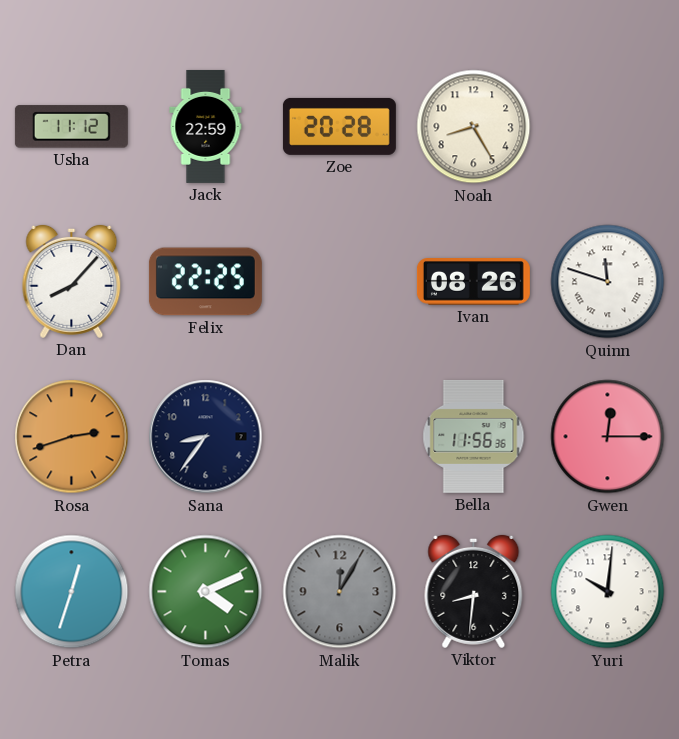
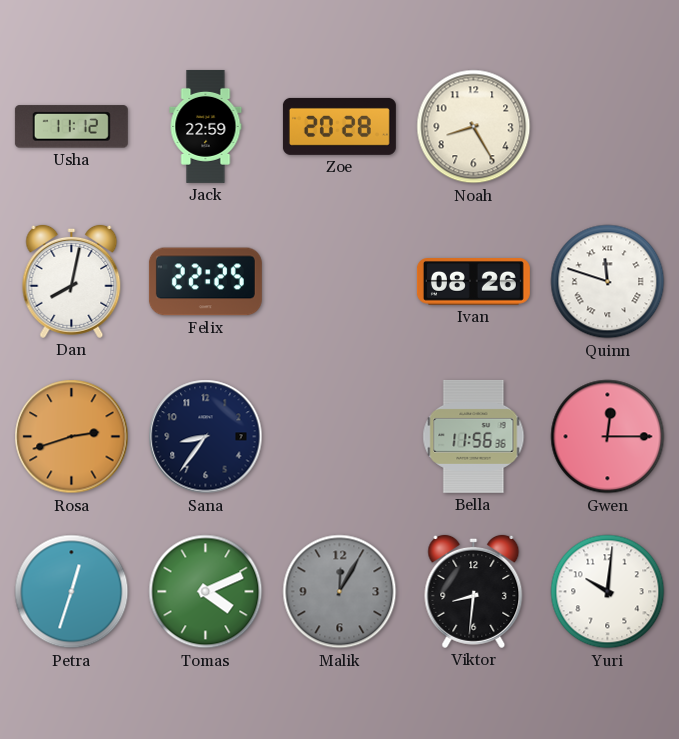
Dan: 8:07 -> 8:02
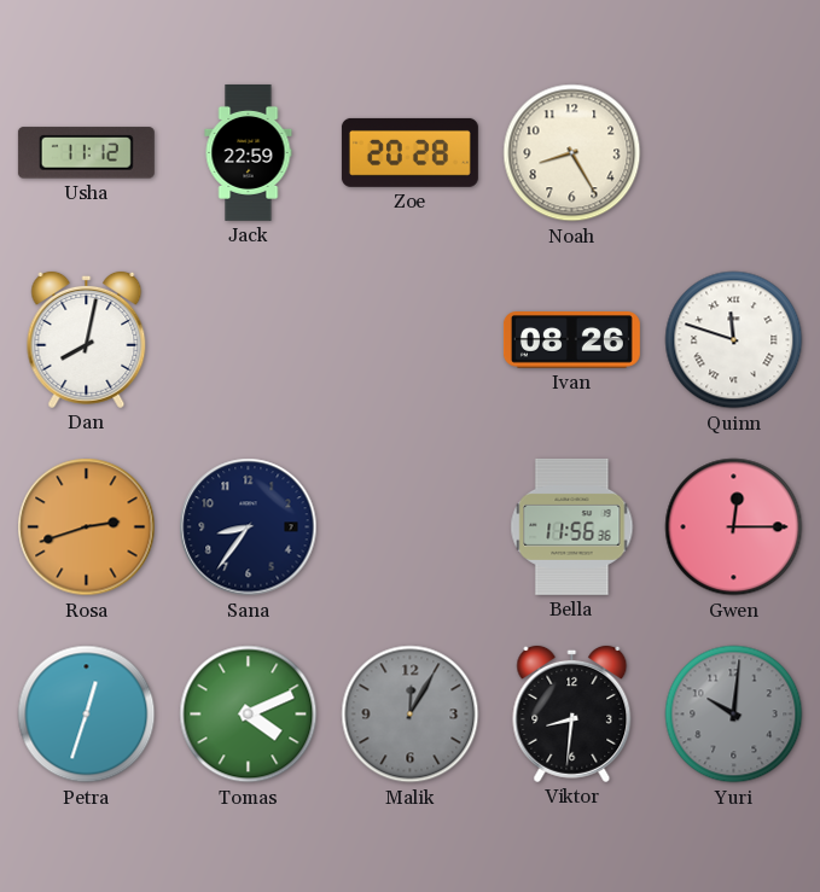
Felix: 22:25 -> none
Yuri dial: white -> grey
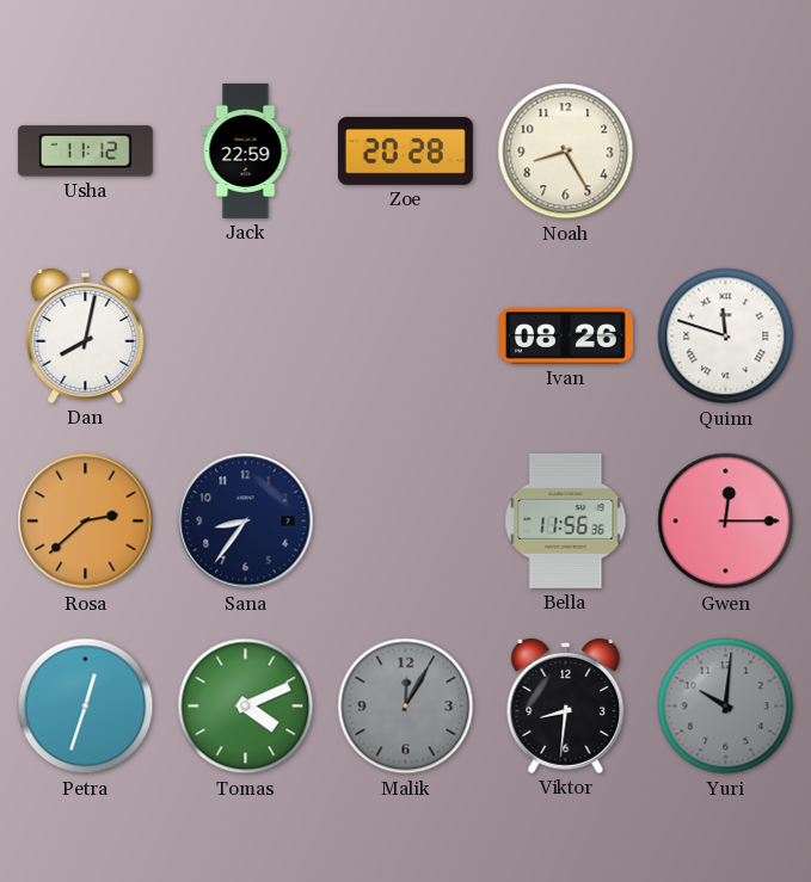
Rosa: 2:42 -> 2:38
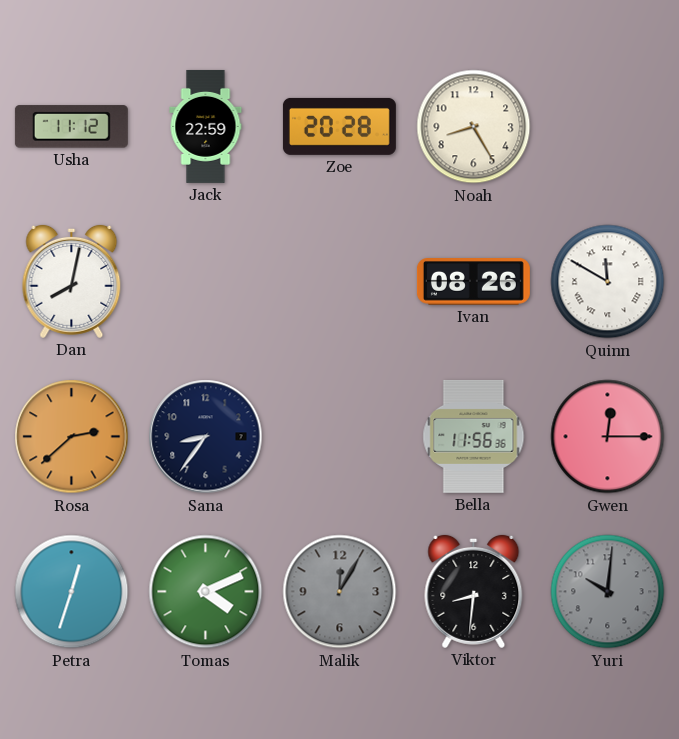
Quinn: 11:48 -> 11:50
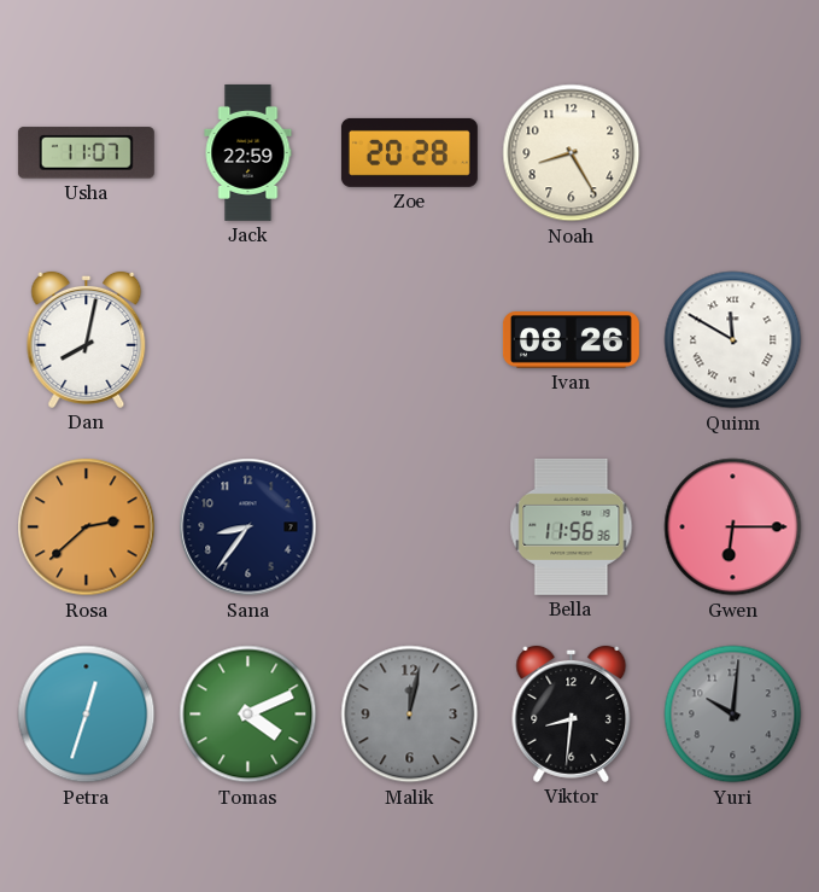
Usha: 11:12 -> 11:07
Gwen: 12:15 -> 6:15
Malik: 12:05 -> 12:02
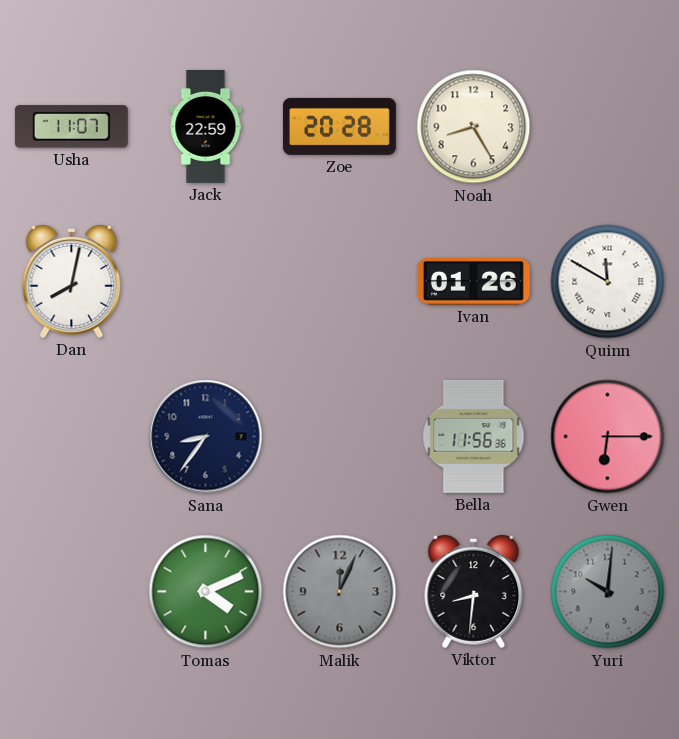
Ivan: 08:26 -> 01:26
Rosa: 2:38 -> none
Petra: 12:33 -> none
Malik: 12:02 -> 12:04
